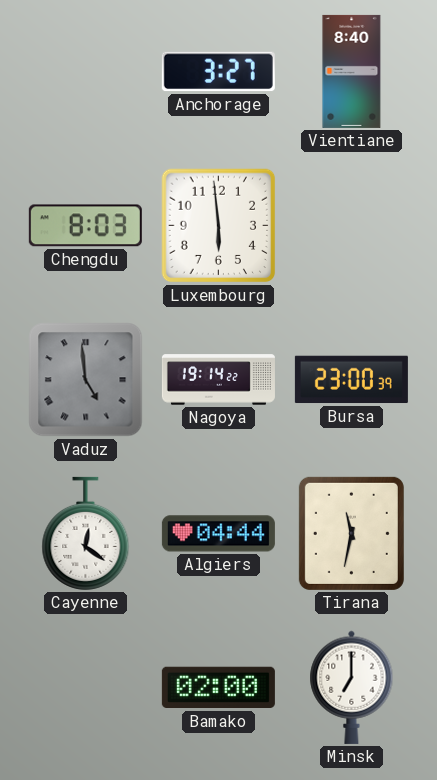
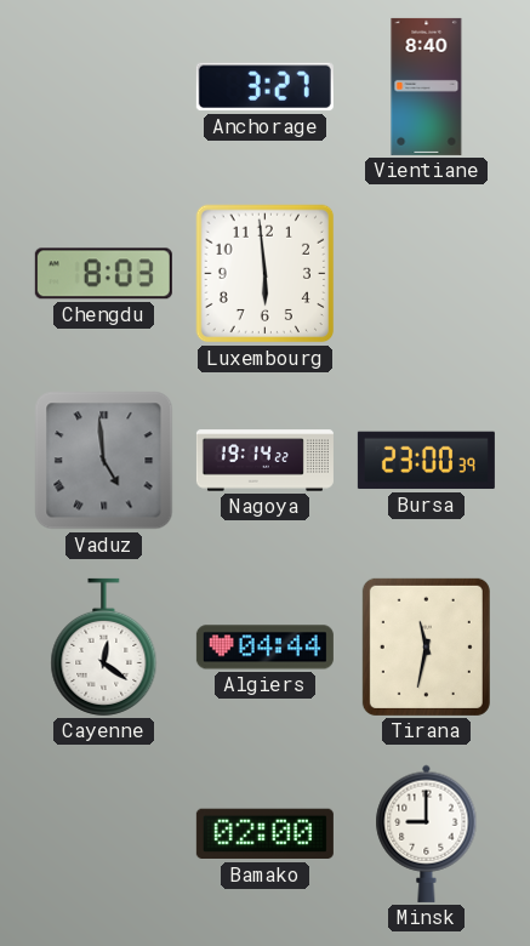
Minsk: 7:00 -> 9:00
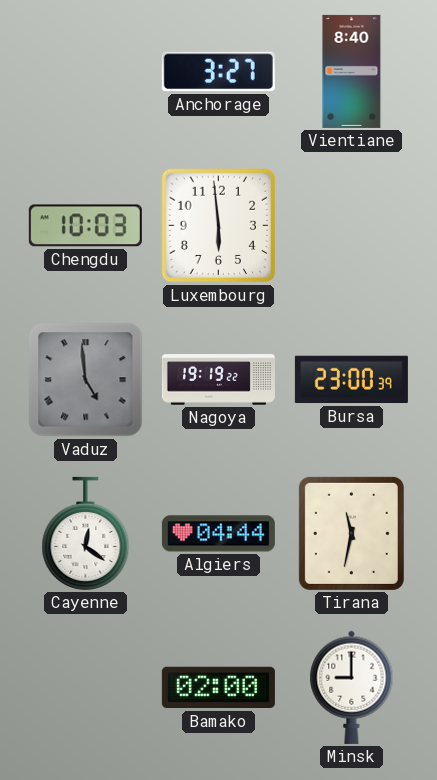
Chengdu: 8:03 -> 10:03
Nagoya: 19:14 -> 19:19
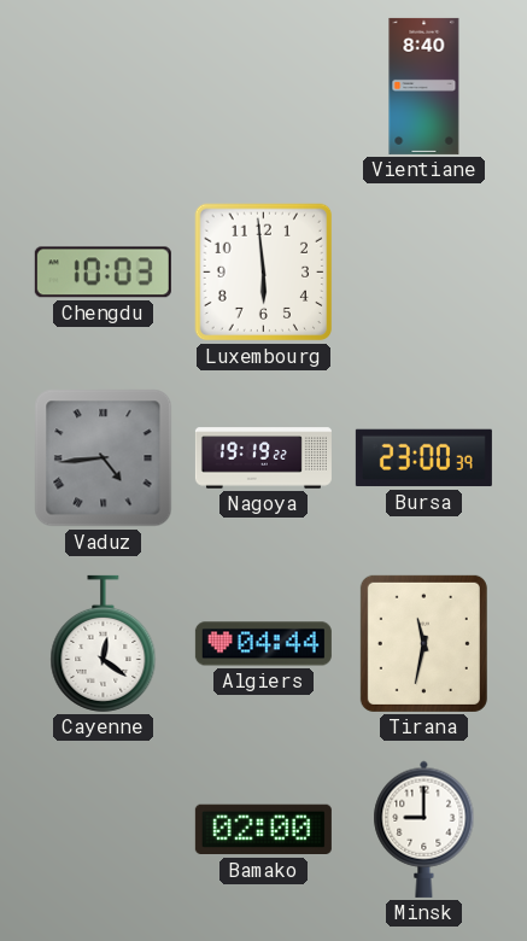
Anchorage: 3:27 -> none
Vaduz: 4:59 -> 4:44
